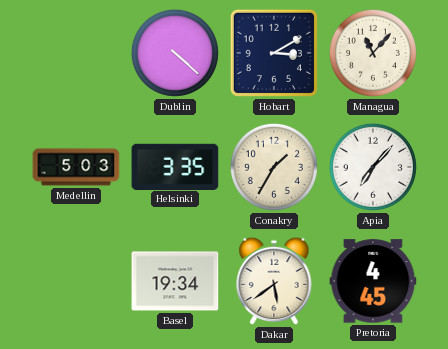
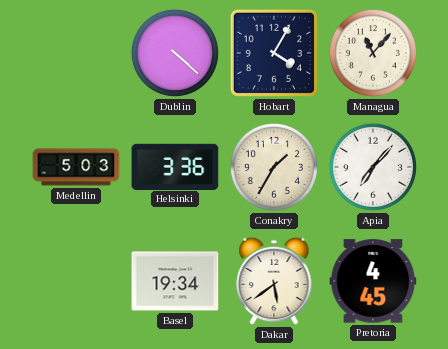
Hobart: 3:10 -> 4:05
Helsinki: 3:35 -> 3:36
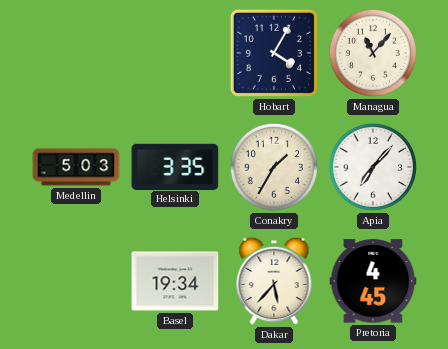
Dublin: 4:22 -> none
Helsinki: 3:36 -> 3:35
Dakar: 5:39 -> 5:37
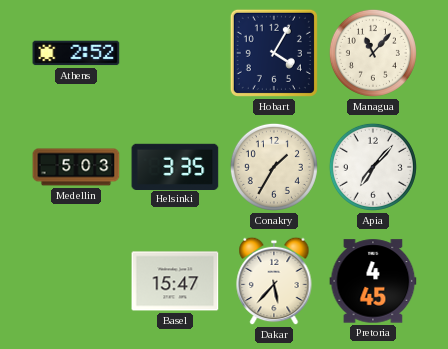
Athens: none -> 2:52
Basel: 19:34 -> 15:47
